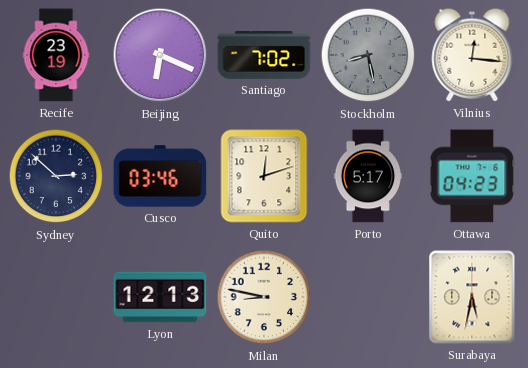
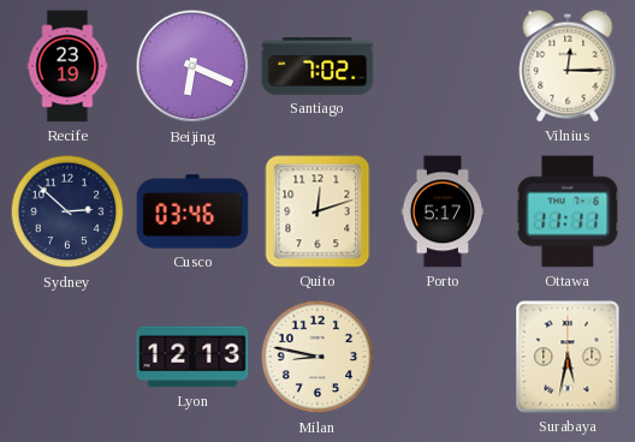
Stockholm: 8:28 -> none
Vilnius: 12:16 -> 12:15
Ottawa: 04:23 -> 11:11
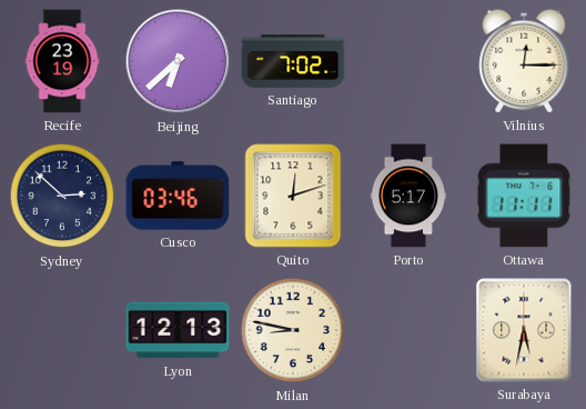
Beijing: 6:19 -> 6:38
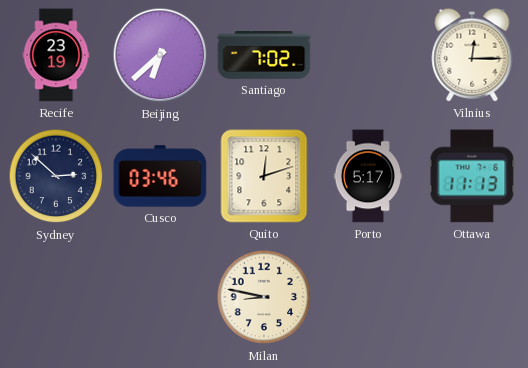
Ottawa: 11:11 -> 11:13
Lyon: 12:13 -> none
Surabaya: 5:32 -> none
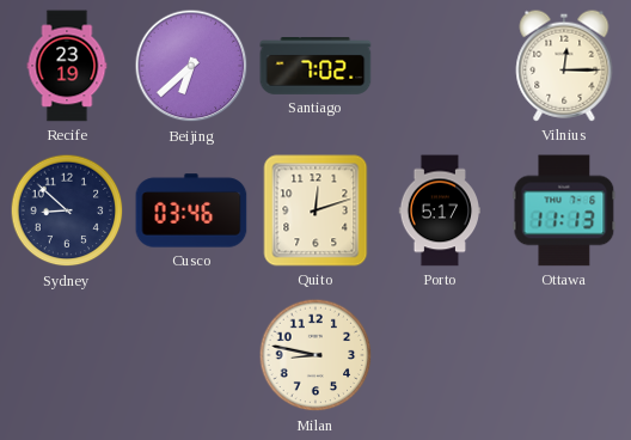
Sydney: 2:52 -> 8:52
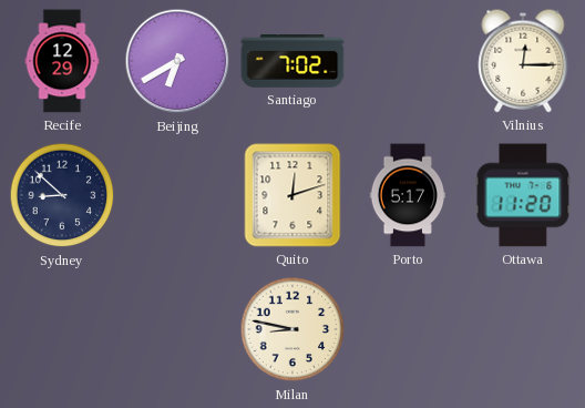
Recife: 23:19 -> 12:29
Beijing: 6:38 -> 6:40
Cusco: 03:46 -> none
Ottawa: 11:13 -> 11:20
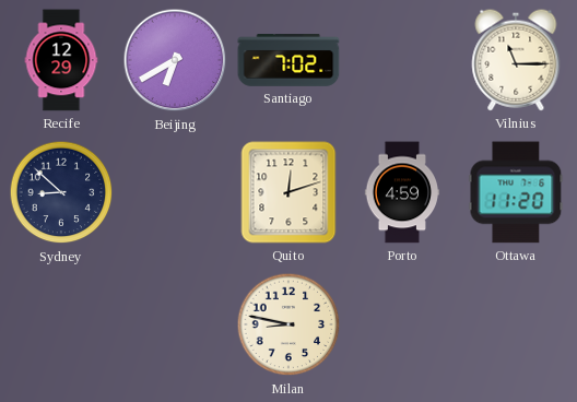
Vilnius: 12:15 -> 11:15
Porto: 5:17 -> 4:59
